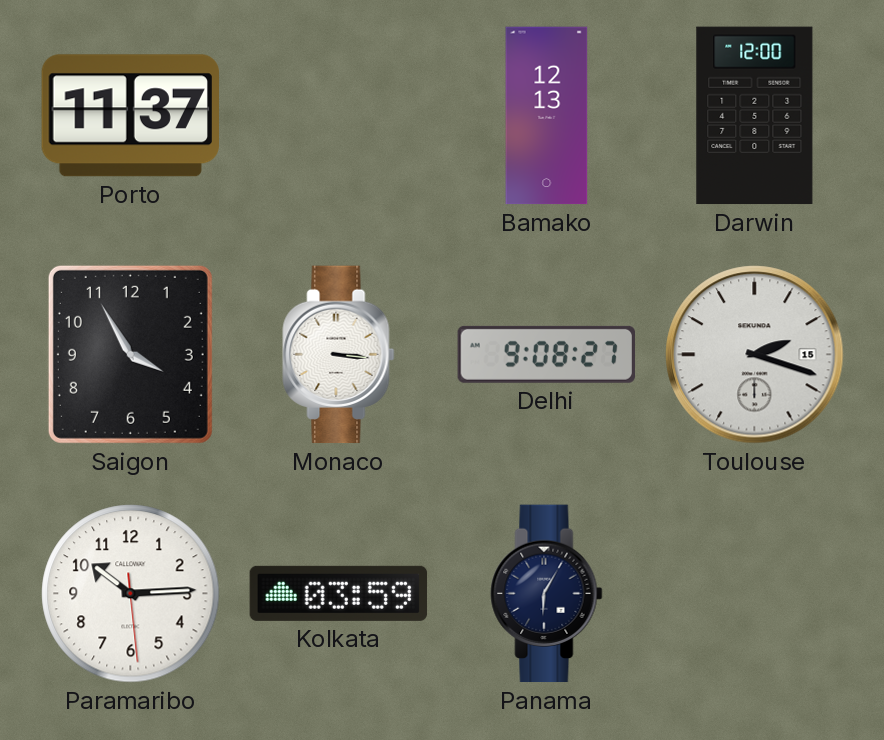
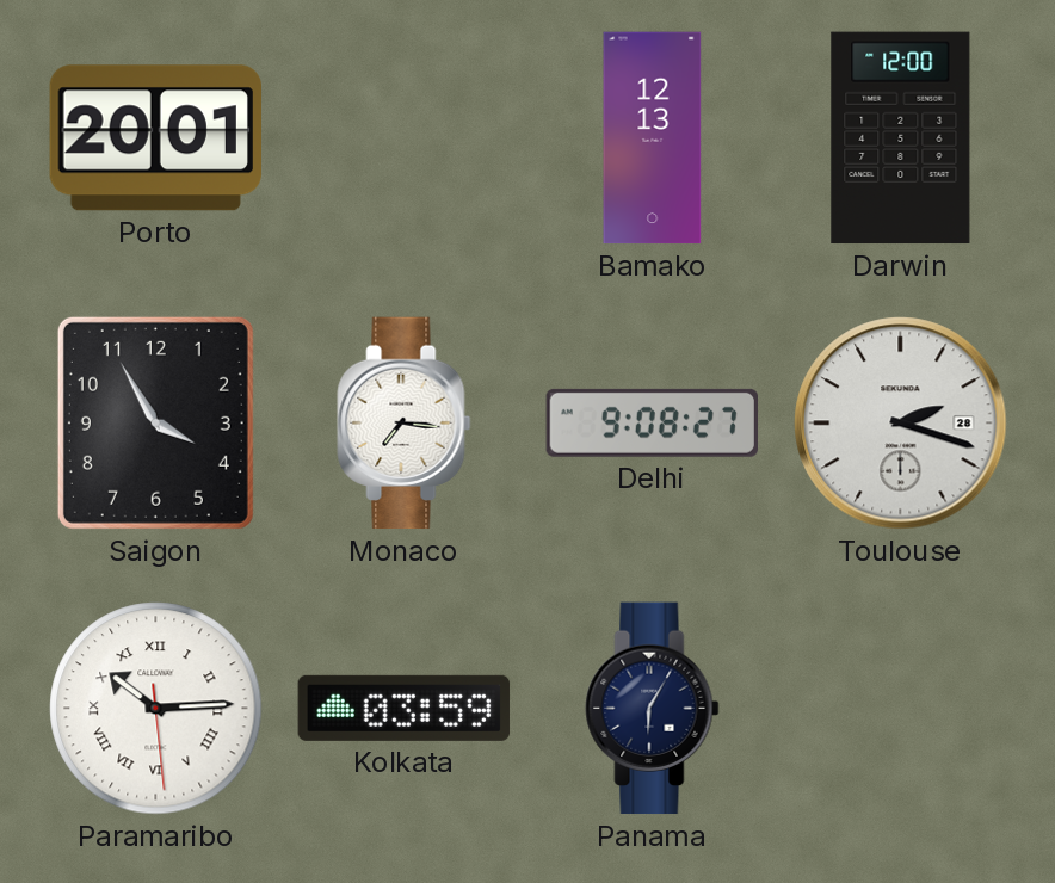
Porto: 11:37 -> 20:01
Monaco: 3:16 -> 7:16
Toulouse date: 15 -> 28
Paramaribo numerals: Arabic -> Roman
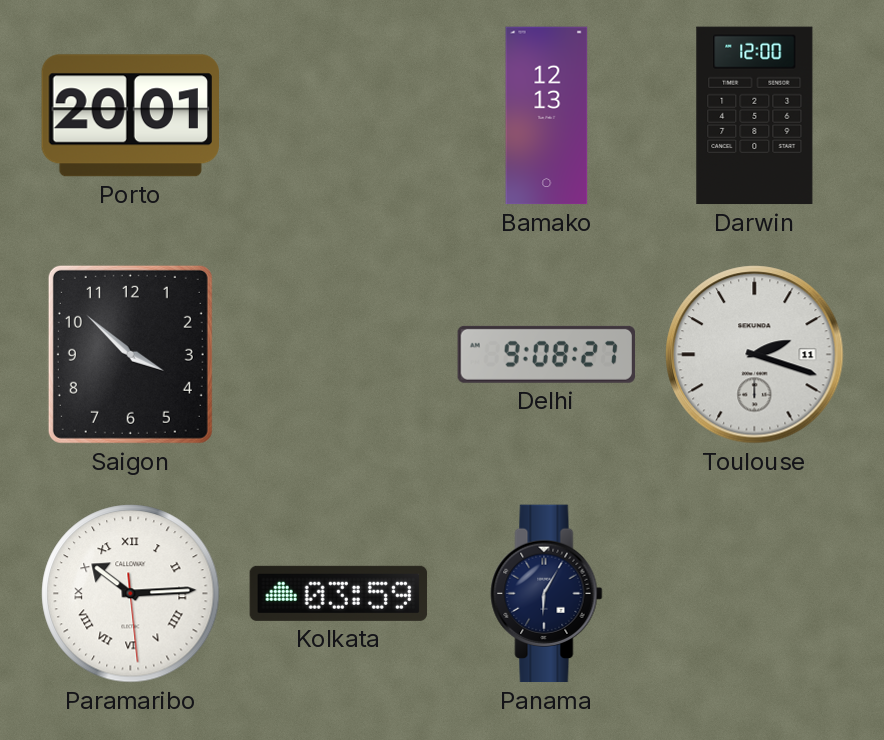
Saigon: 3:55 -> 3:52
Monaco: 7:16 -> none
Toulouse date: 28 -> 11
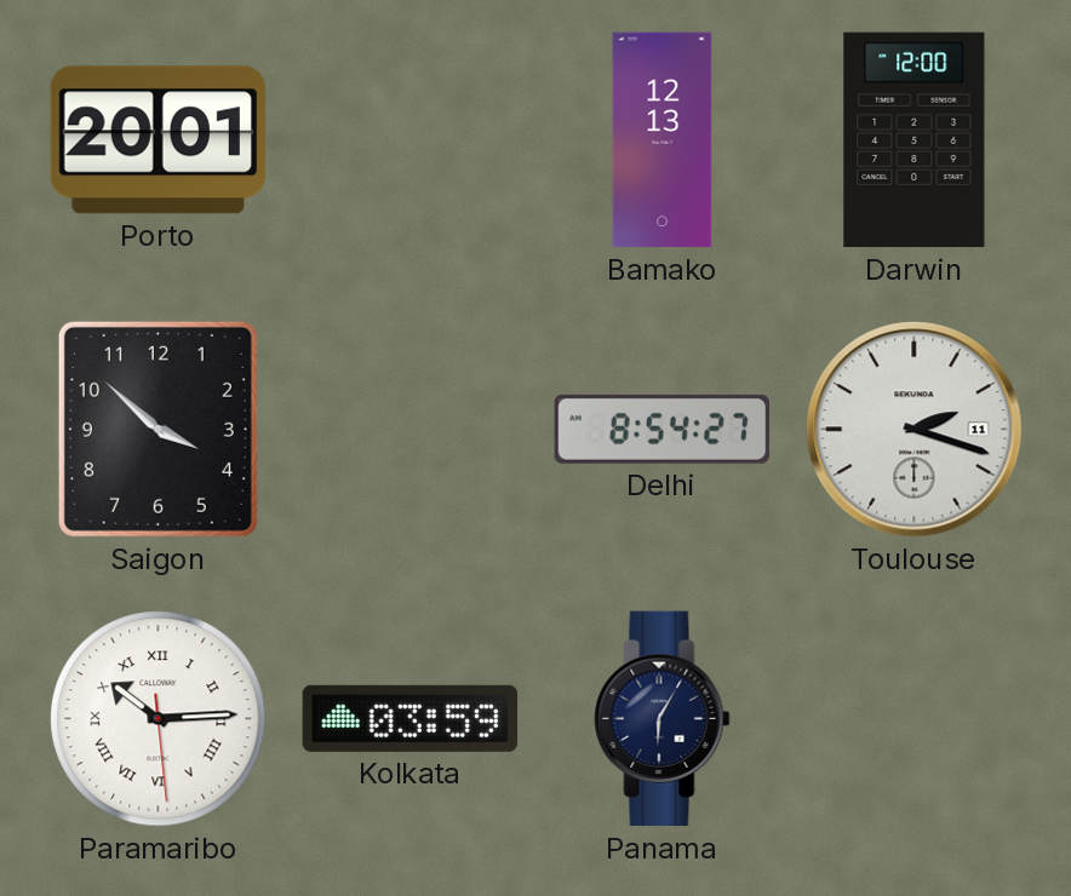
Delhi: 9:08 -> 8:54
